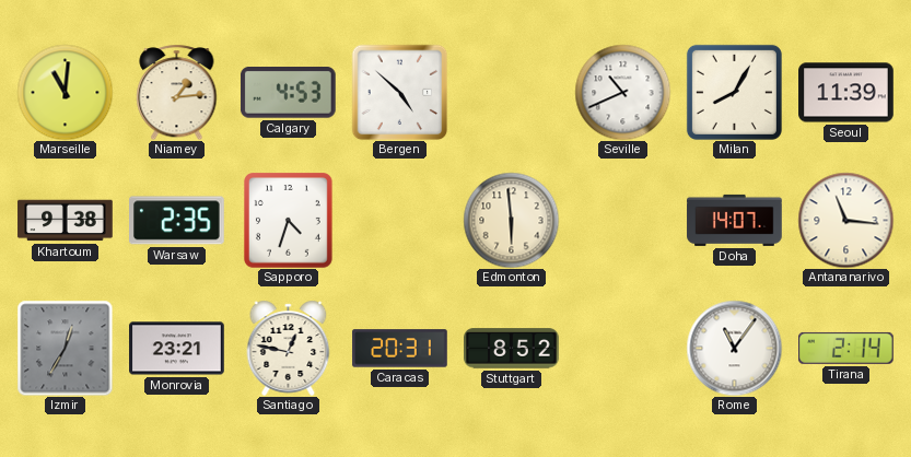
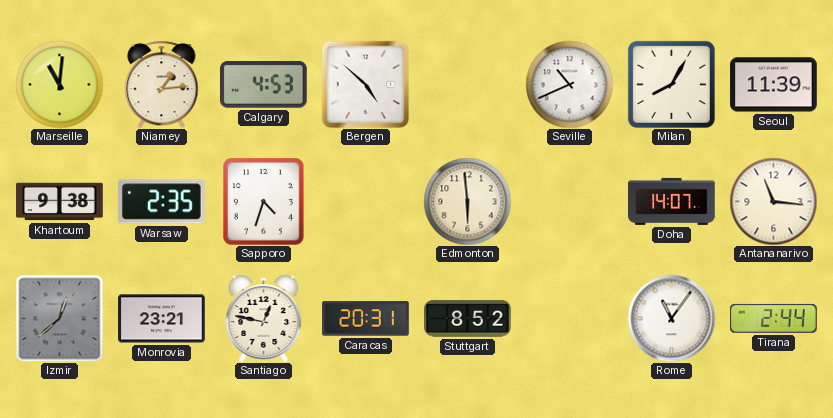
Izmir: 12:35 -> 12:38
Tirana: 2:14 -> 2:44
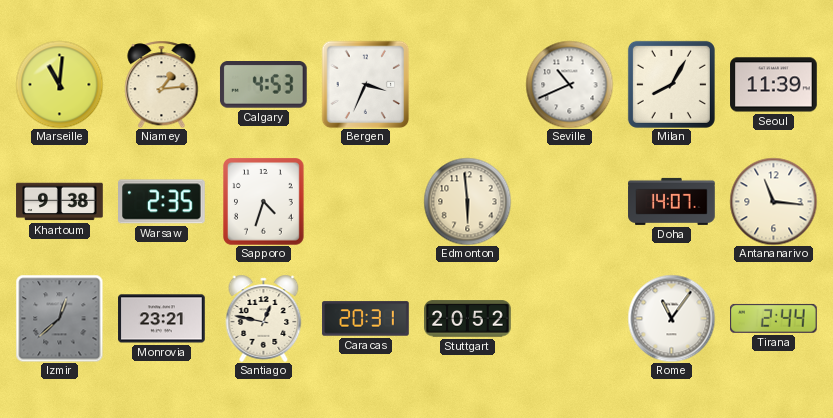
Bergen: 4:52 -> 3:34
Stuttgart: 8:52 -> 20:52
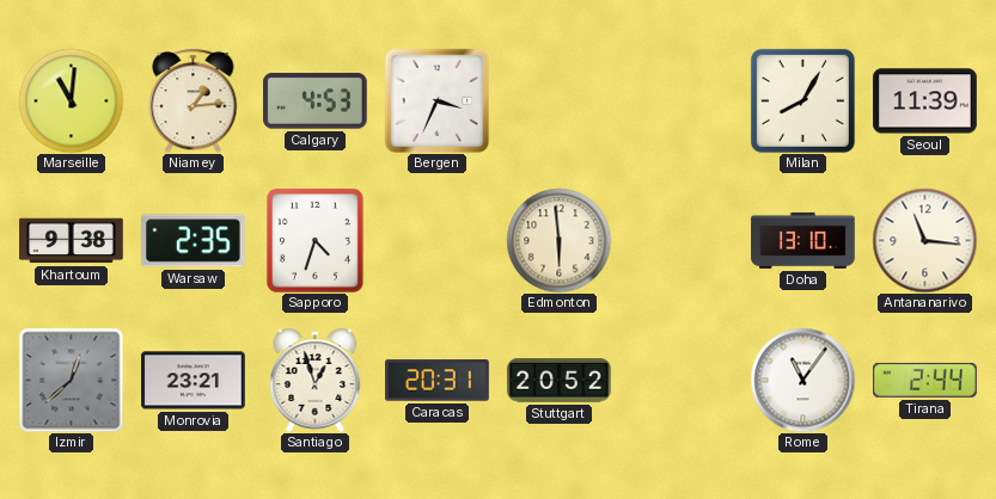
Seville: 10:41 -> none
Doha: 14:07 -> 13:10
Santiago: 12:47 -> 12:57
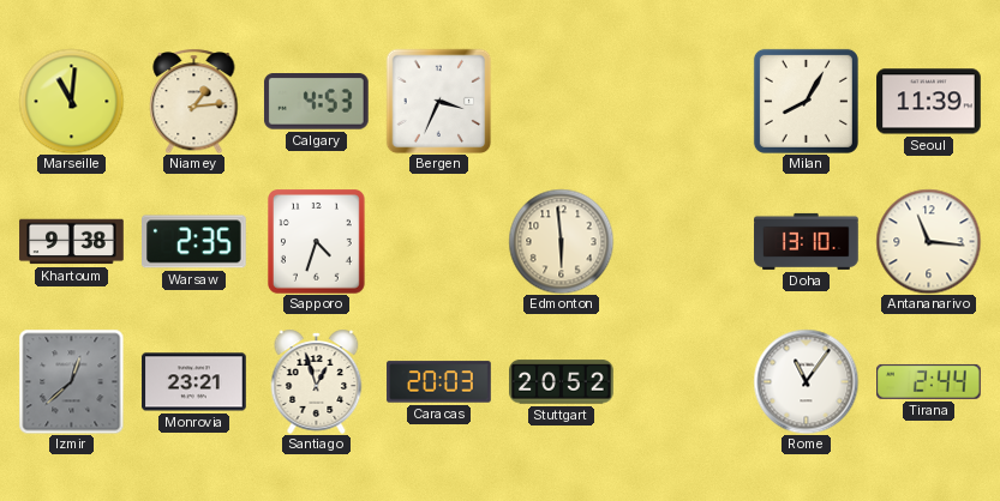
Caracas: 20:31 -> 20:03
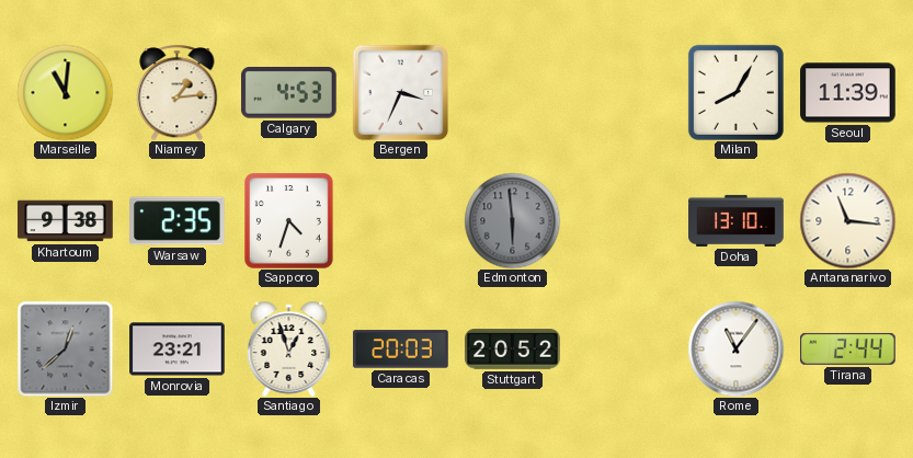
Edmonton dial: cream -> grey
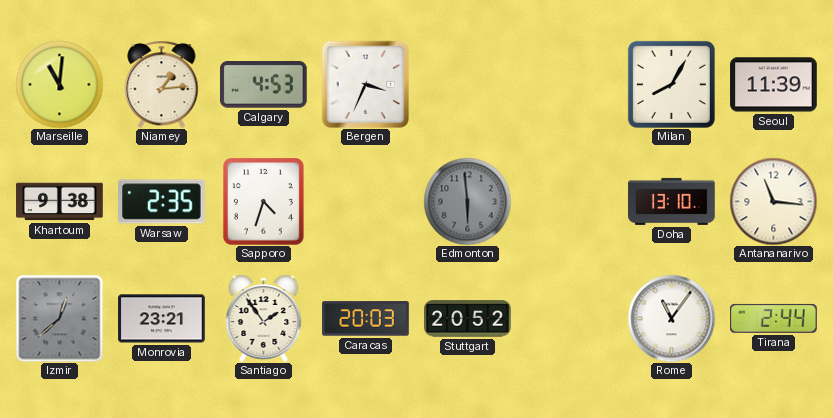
Santiago: 12:57 -> 1:54
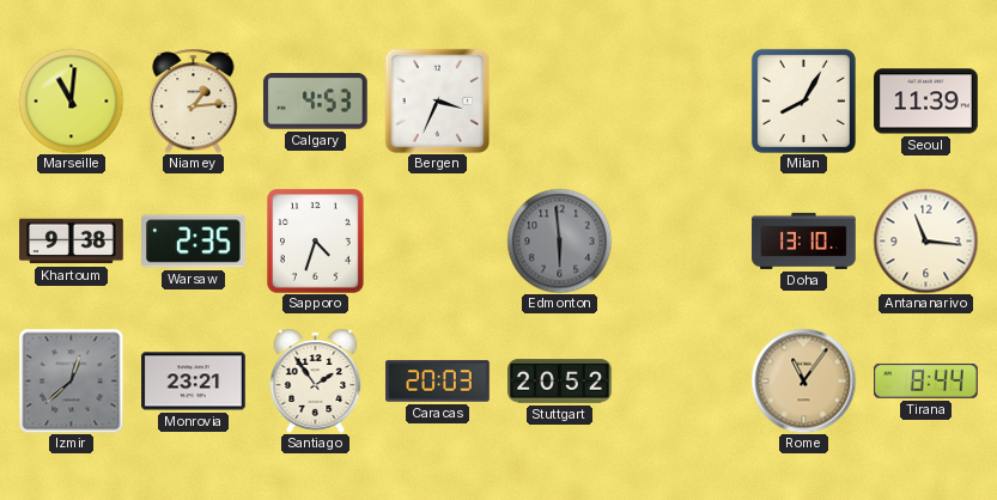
Rome dial: white -> champagne
Tirana: 2:44 -> 8:44
